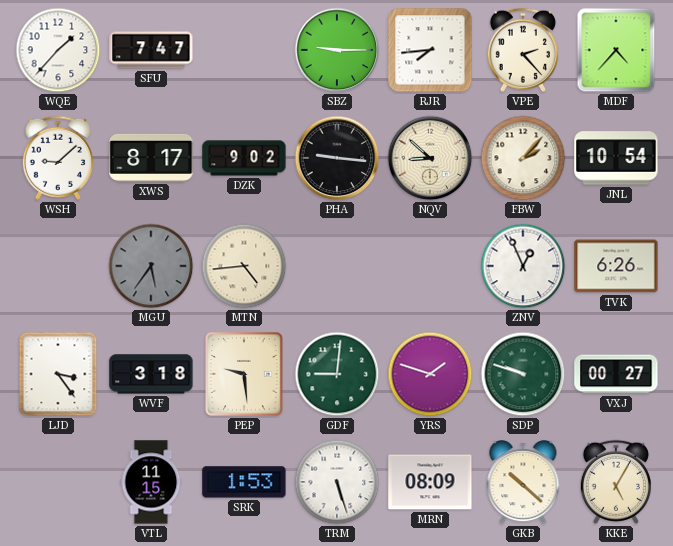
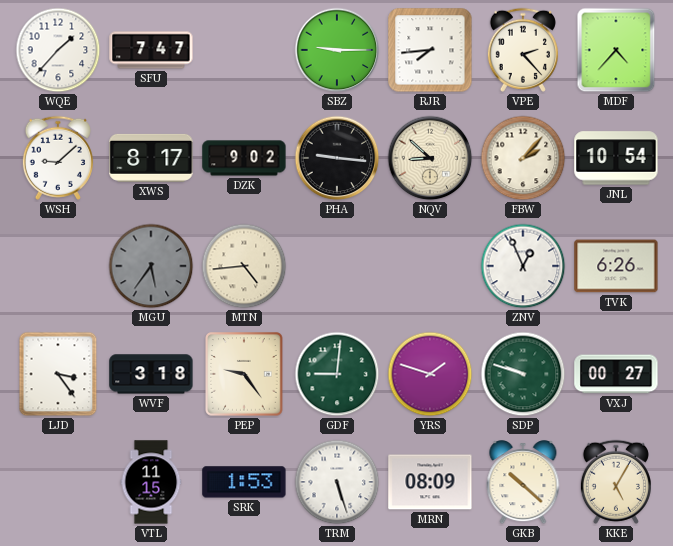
PEP: 9:29 -> 9:24
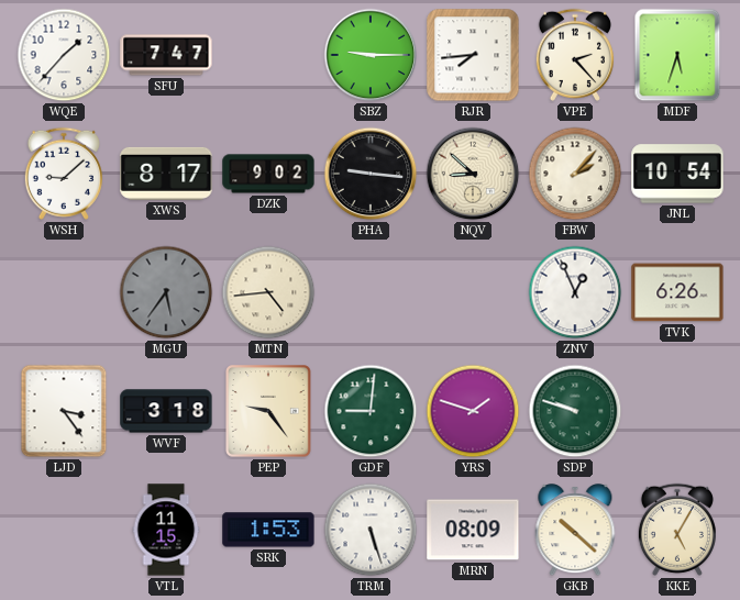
MDF: 4:37 -> 5:33
VXJ: 00:27 -> none
